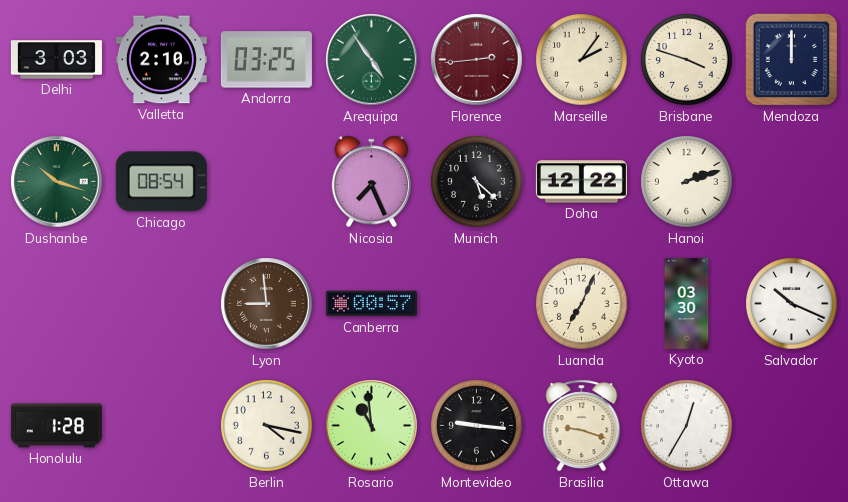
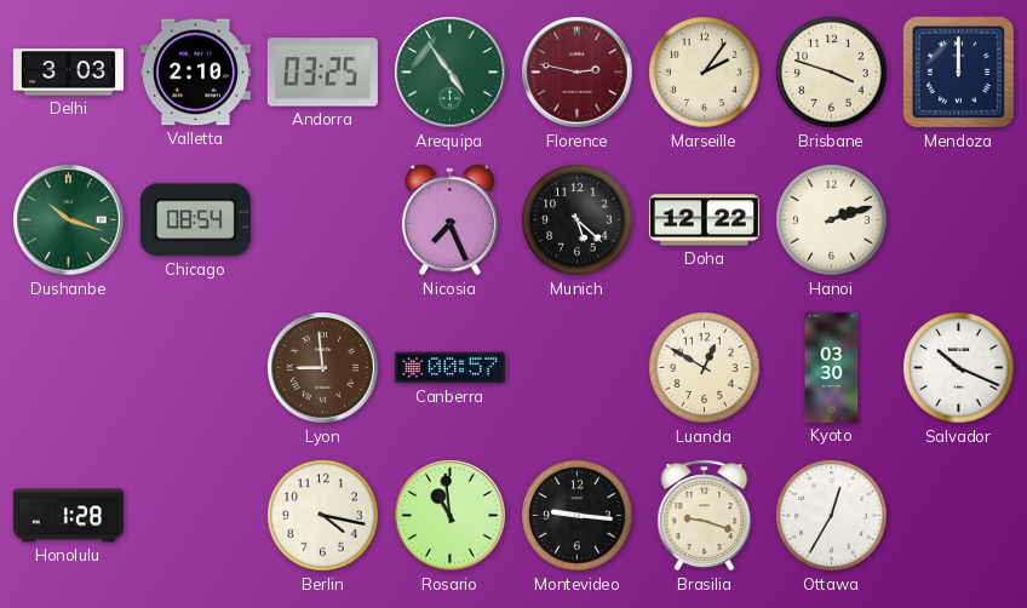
Florence: 2:44 -> 2:47
Luanda: 7:04 -> 12:50
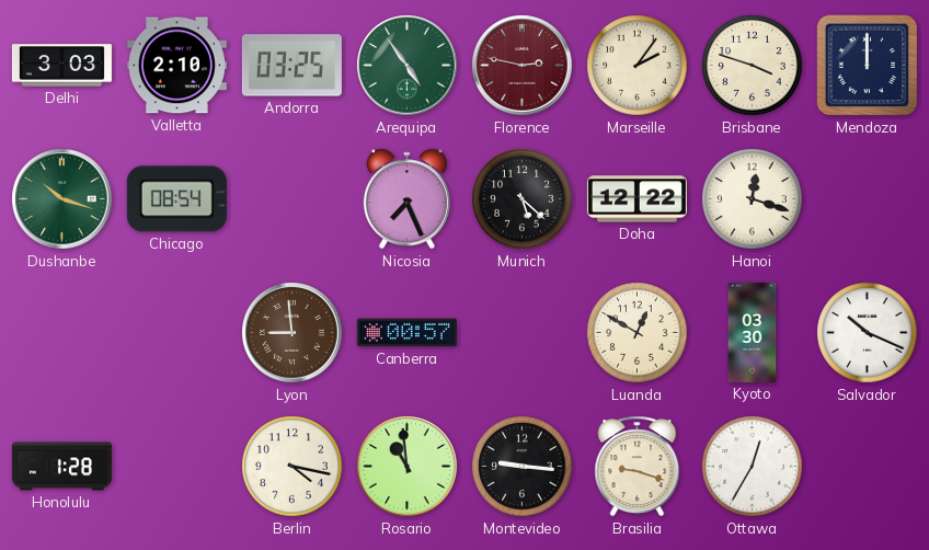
Hanoi: 2:12 -> 12:18
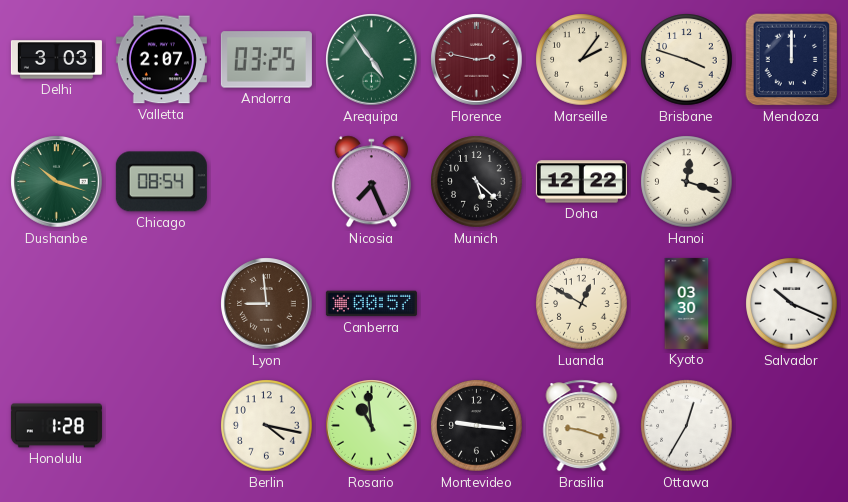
Valletta: 2:10 -> 2:07
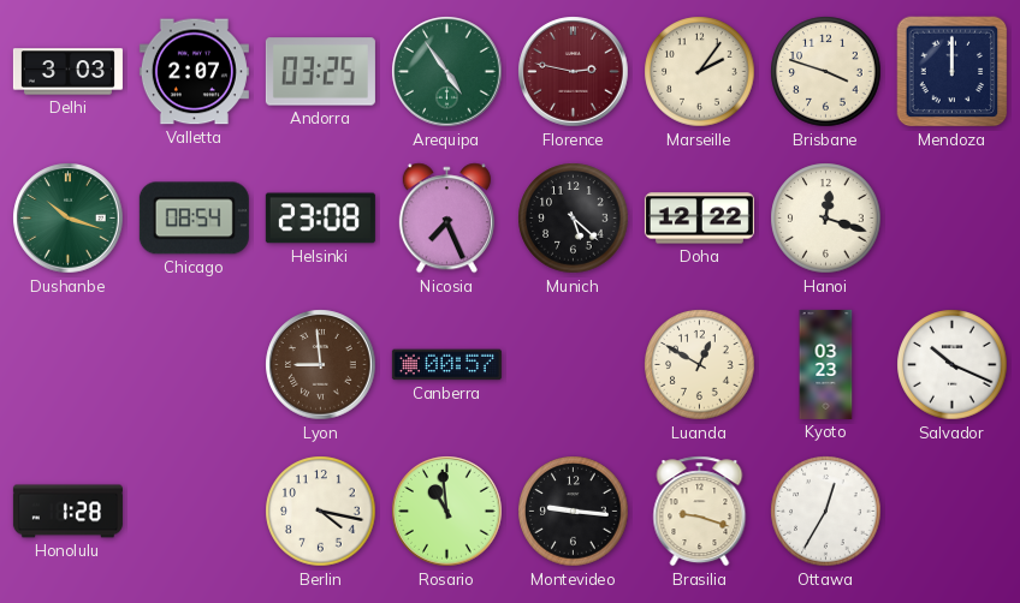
Helsinki: none -> 23:08
Kyoto: 03:30 -> 03:23
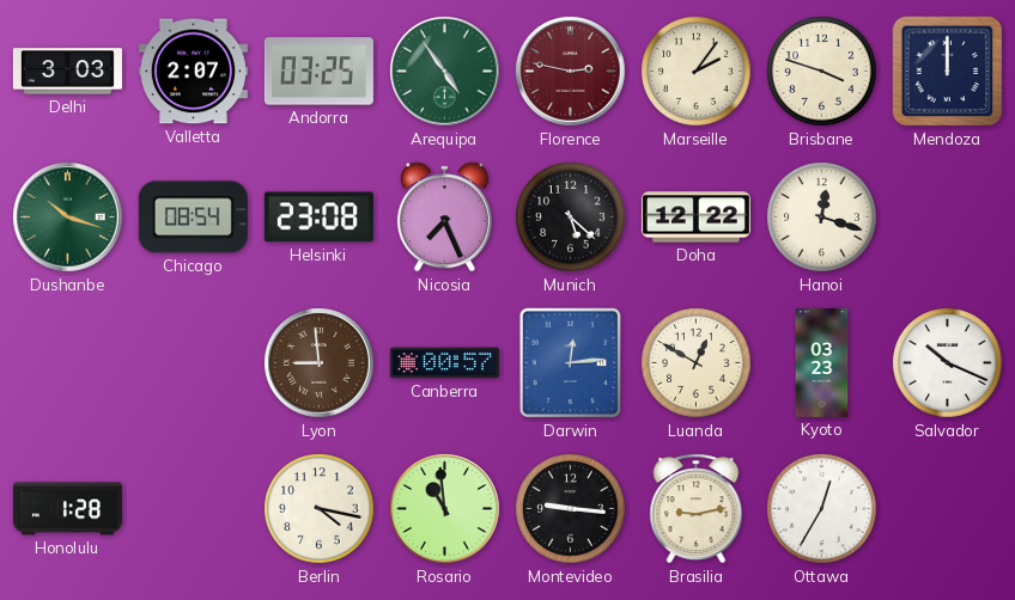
Darwin: none -> 12:14
Brasilia: 9:18 -> 9:13
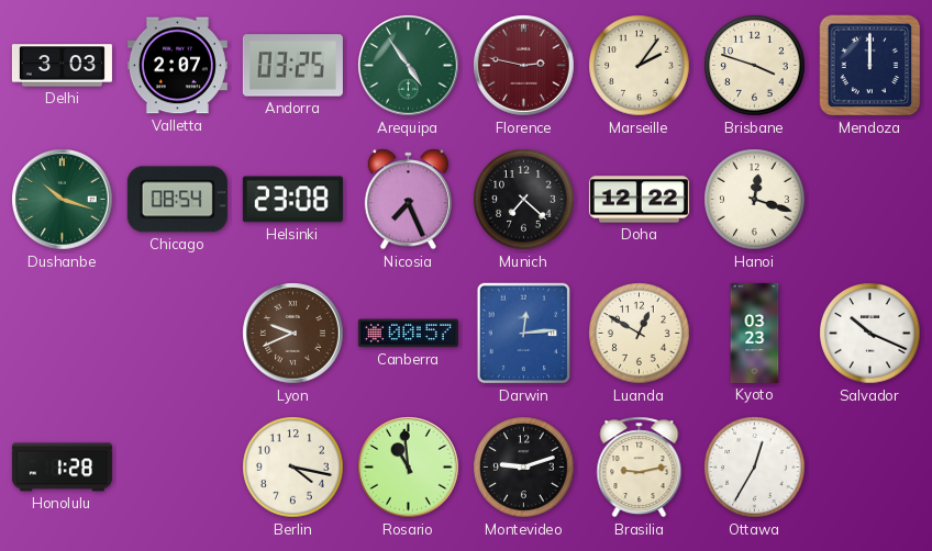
Munich: 5:22 -> 7:22
Lyon: 8:59 -> 9:41
Montevideo: 9:16 -> 9:12
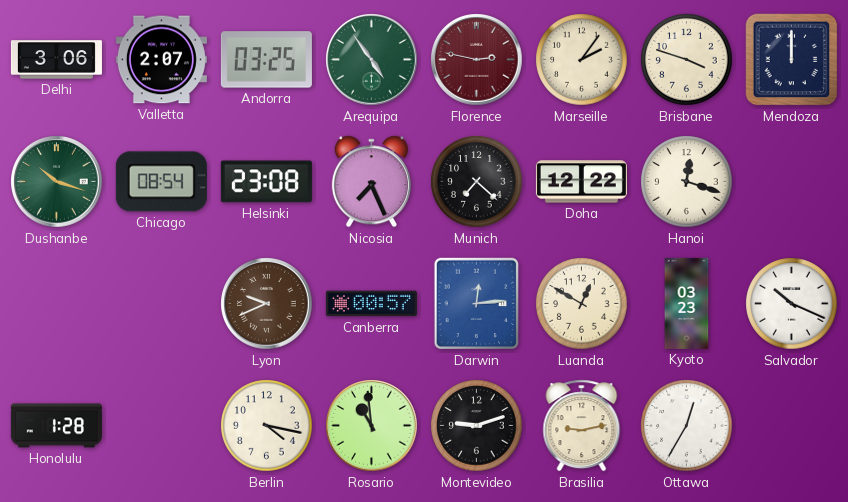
Delhi: 3:03 -> 3:06
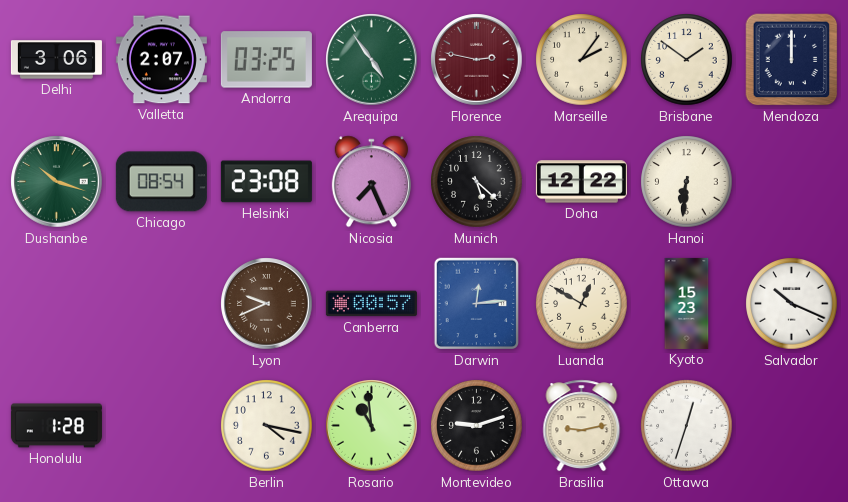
Brisbane: 3:48 -> 1:51
Munich: 7:22 -> 5:22
Hanoi: 12:18 -> 6:31
Kyoto: 03:23 -> 15:23
Ottawa: 12:35 -> 12:33
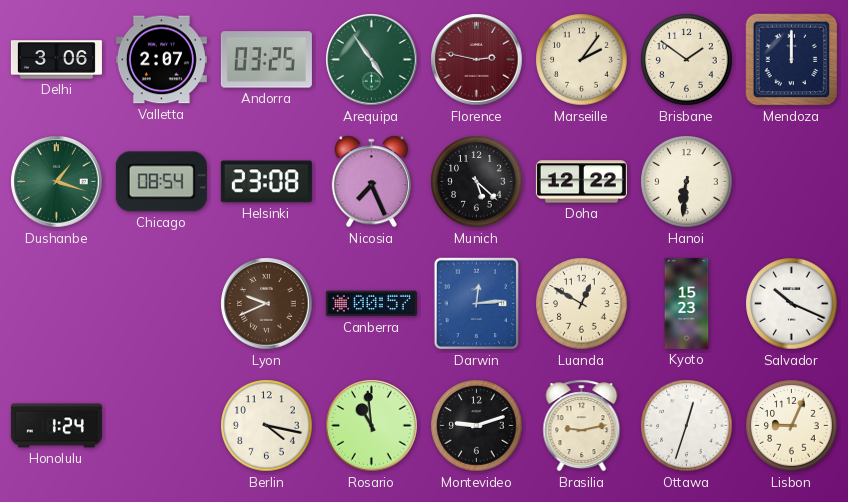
Dushanbe: 10:18 -> 1:18
Honolulu: 1:28 -> 1:24
Lisbon: none -> 9:04
